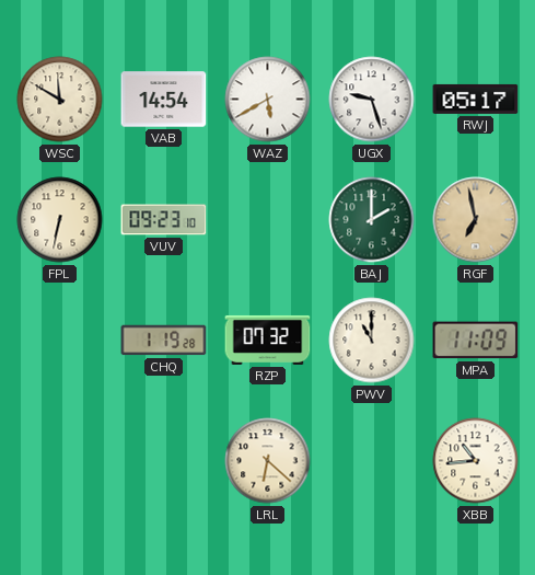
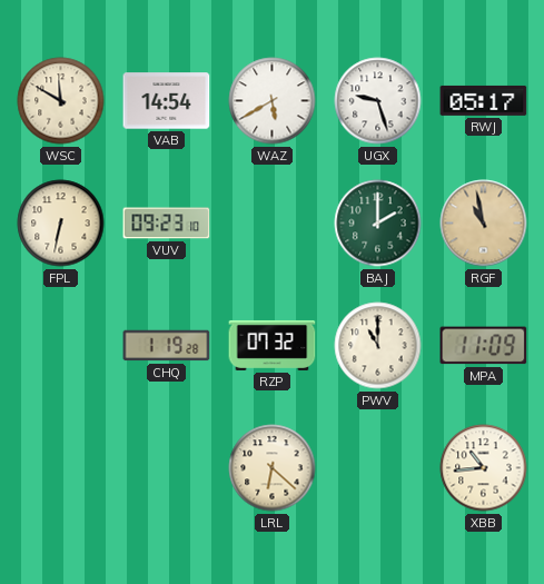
RGF: 6:58 -> 10:58
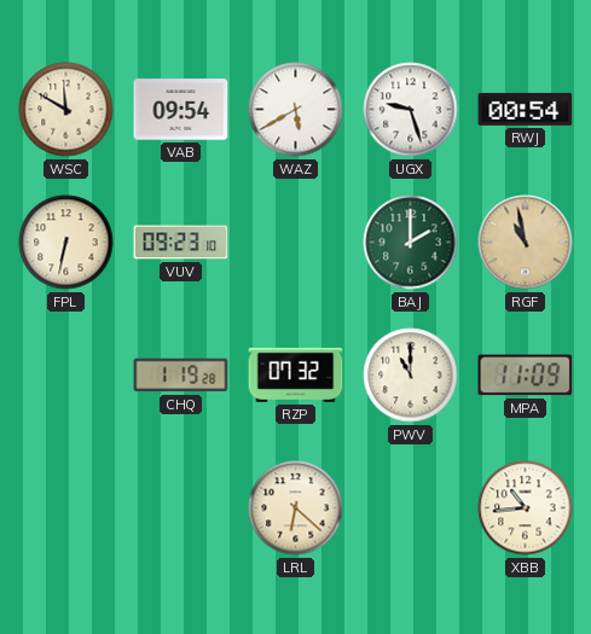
VAB: 14:54 -> 09:54
RWJ: 05:17 -> 00:54
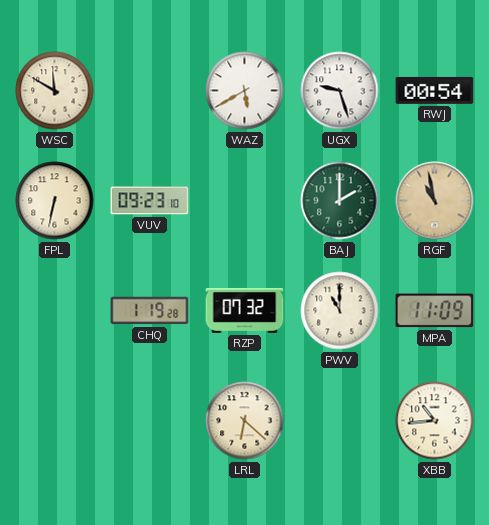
VAB: 09:54 -> none
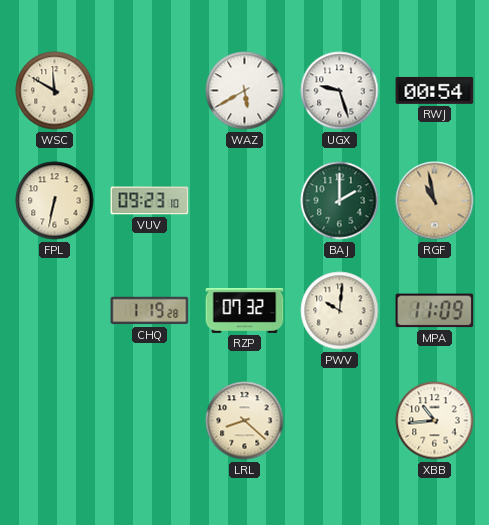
PWV: 11:00 -> 10:01
LRL: 6:22 -> 8:22
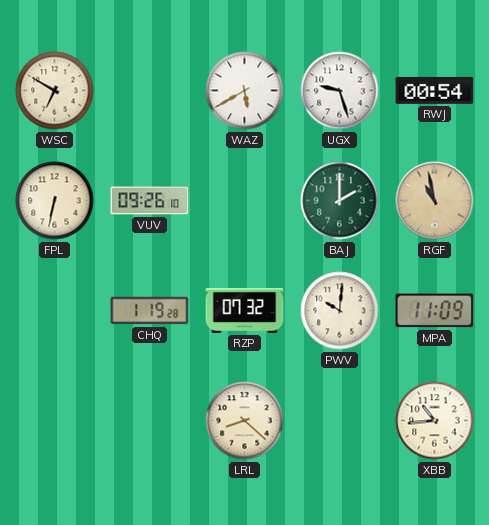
WSC: 11:50 -> 6:50
VUV: 09:23 -> 09:26
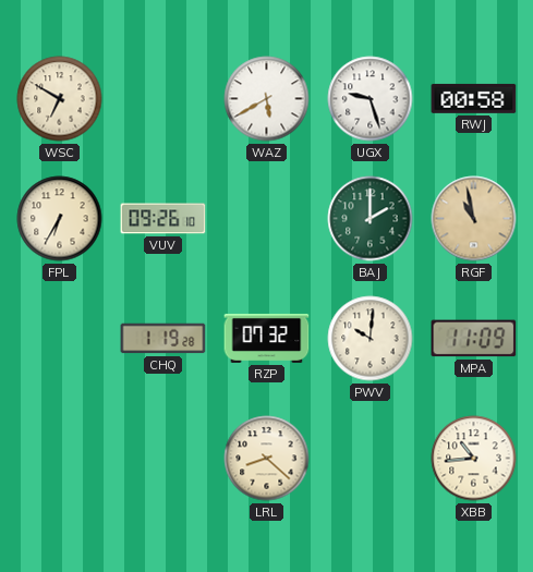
RWJ: 00:54 -> 00:58
FPL: 6:32 -> 6:35
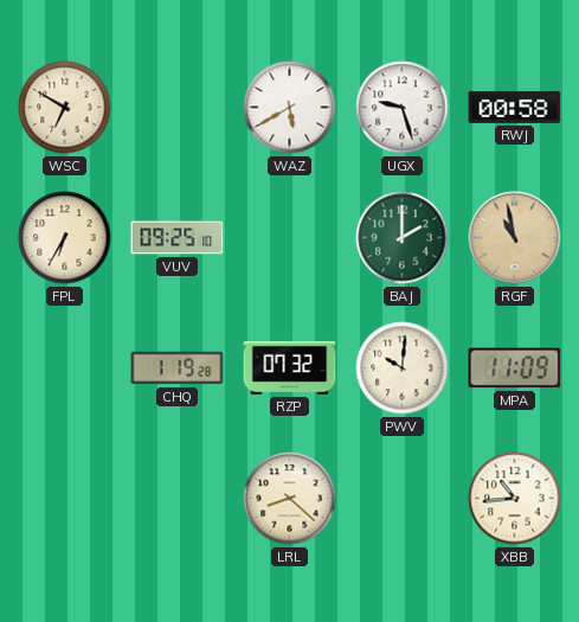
VUV: 09:26 -> 09:25
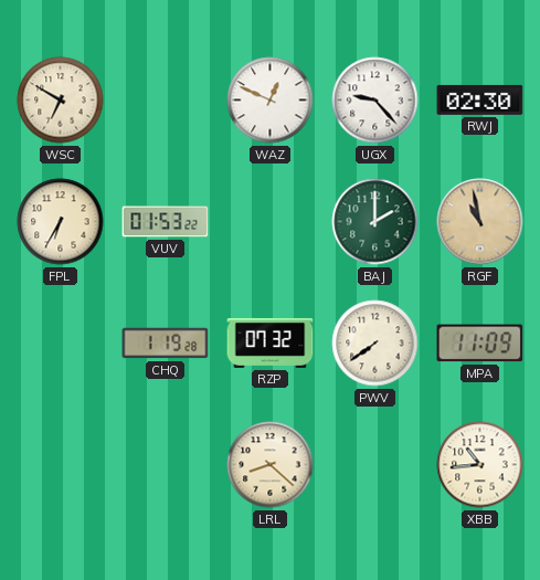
WAZ: 5:40 -> 12:49
UGX: 9:27 -> 9:23
RWJ: 00:58 -> 02:30
VUV: 09:25 -> 01:53
PWV: 10:01 -> 7:39
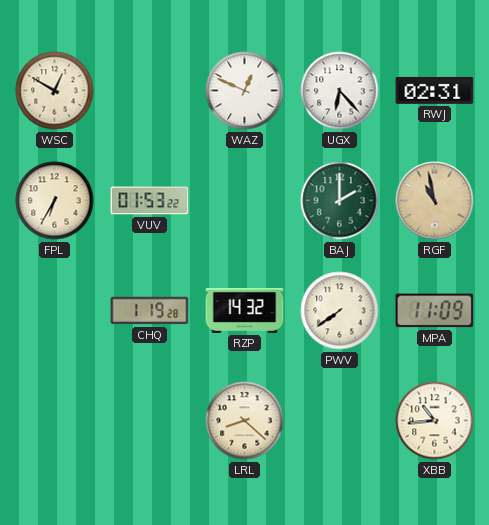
WSC: 6:50 -> 12:50
UGX: 9:23 -> 6:23
RWJ: 02:30 -> 02:31
RZP: 07:32 -> 14:32
